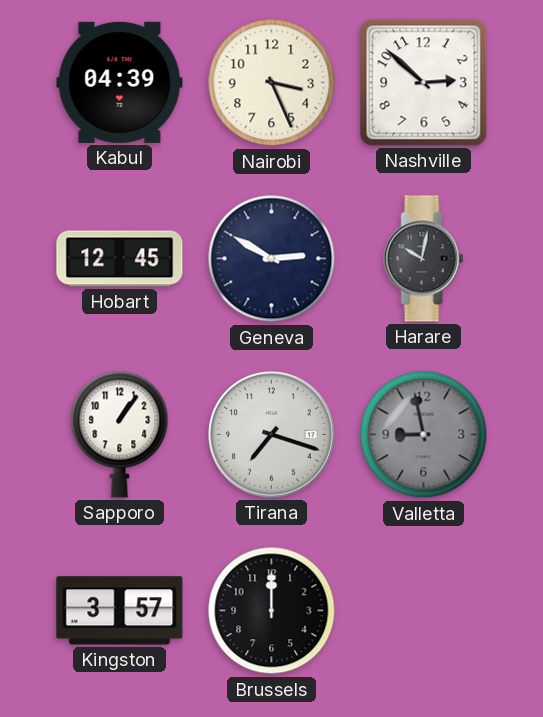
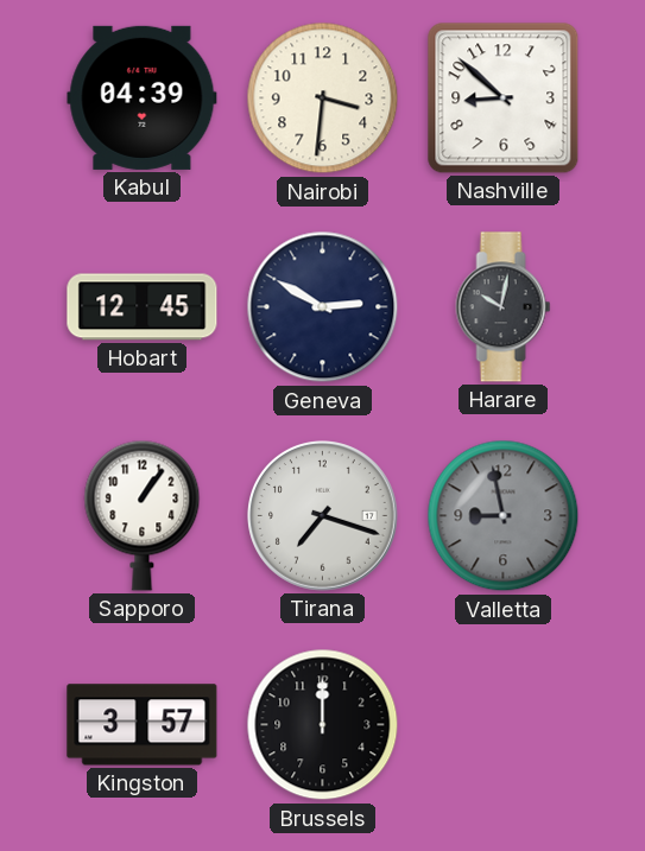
Nairobi: 3:26 -> 3:31
Nashville: 2:52 -> 8:52
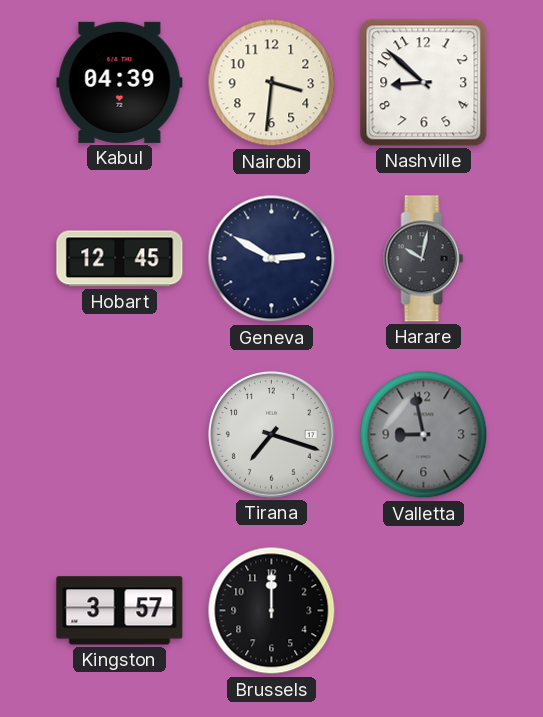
Sapporo: 1:06 -> none
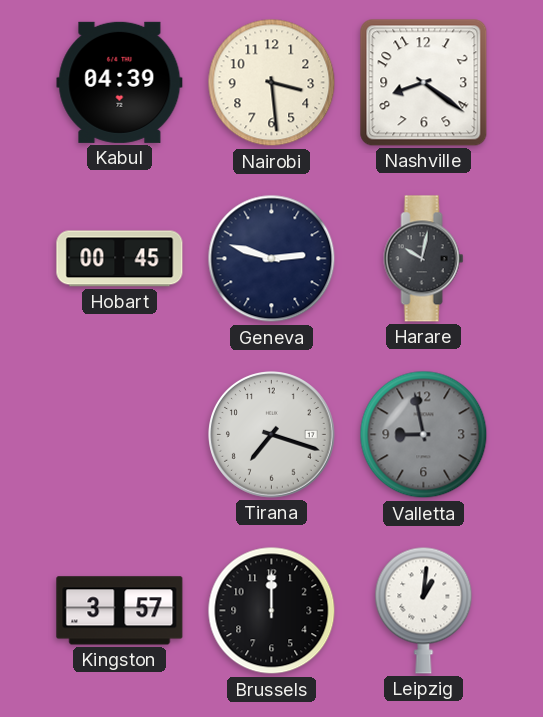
Nairobi: 3:31 -> 3:29
Nashville: 8:52 -> 8:21
Hobart: 12:45 -> 00:45
Geneva: 2:50 -> 2:48
Leipzig: none -> 1:01
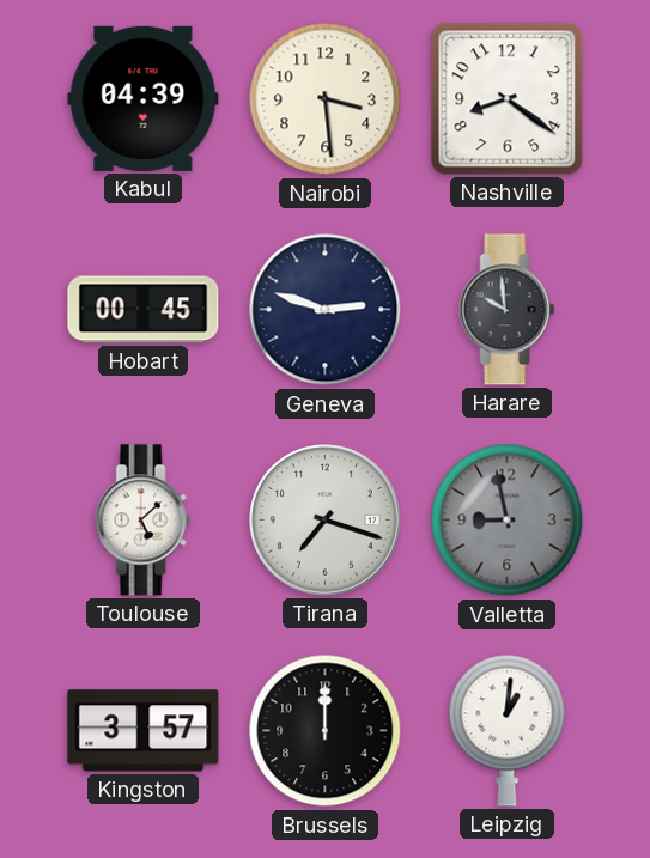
Harare: 10:02 -> 9:59
Toulouse: none -> 5:08
